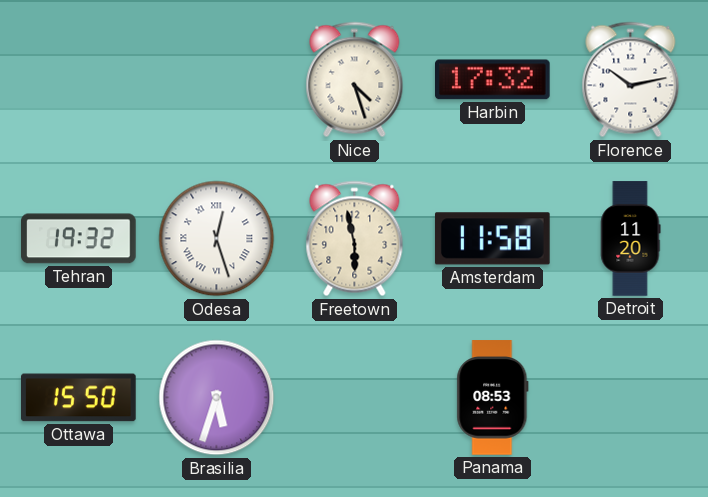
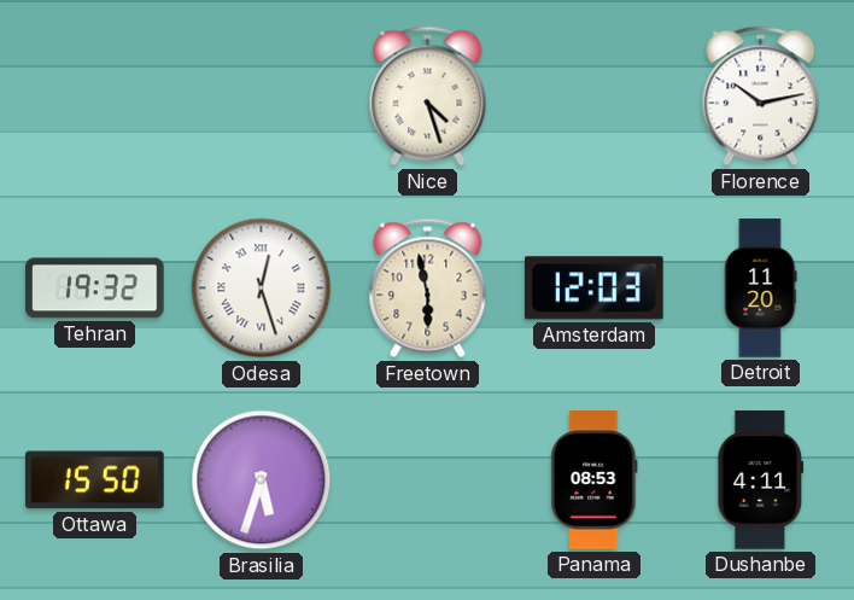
Harbin: 17:32 -> none
Amsterdam: 11:58 -> 12:03
Dushanbe: none -> 4:11
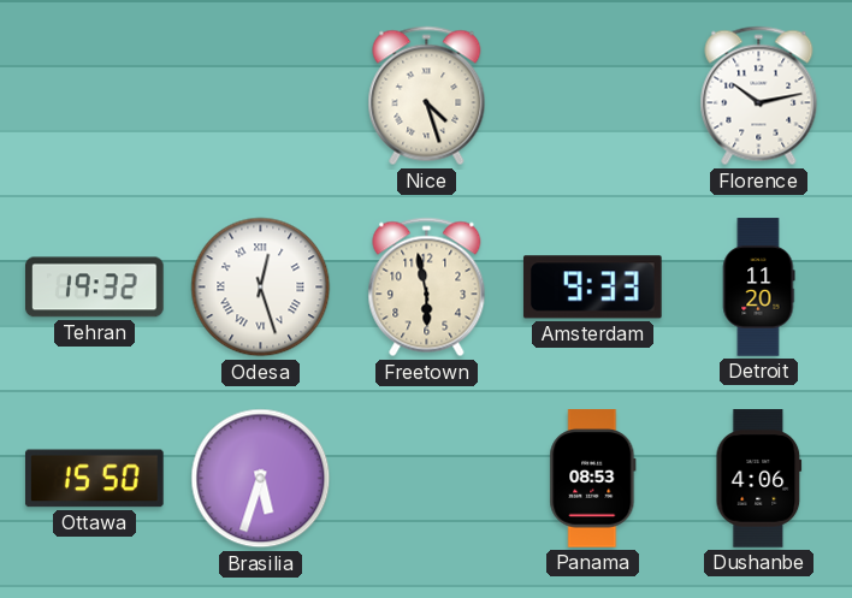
Amsterdam: 12:03 -> 9:33
Dushanbe: 4:11 -> 4:06
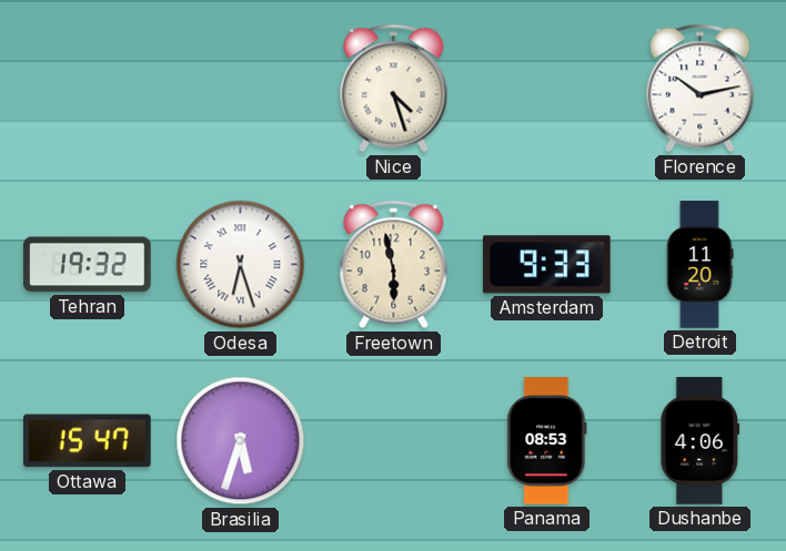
Odesa: 12:27 -> 6:27
Ottawa: 15:50 -> 15:47
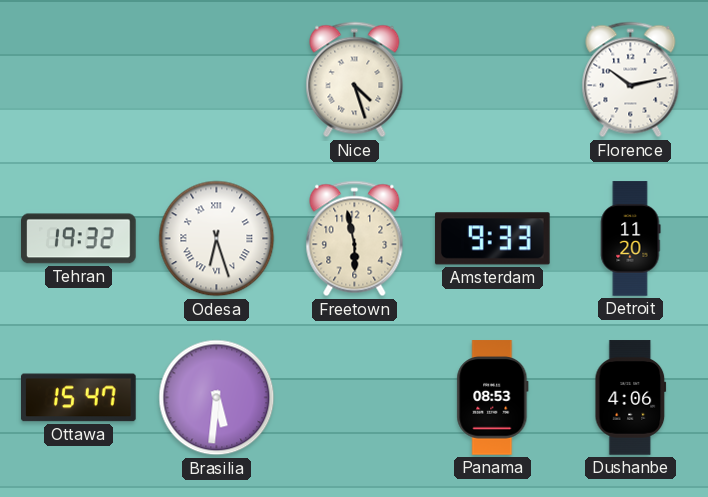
Brasilia: 5:33 -> 5:31
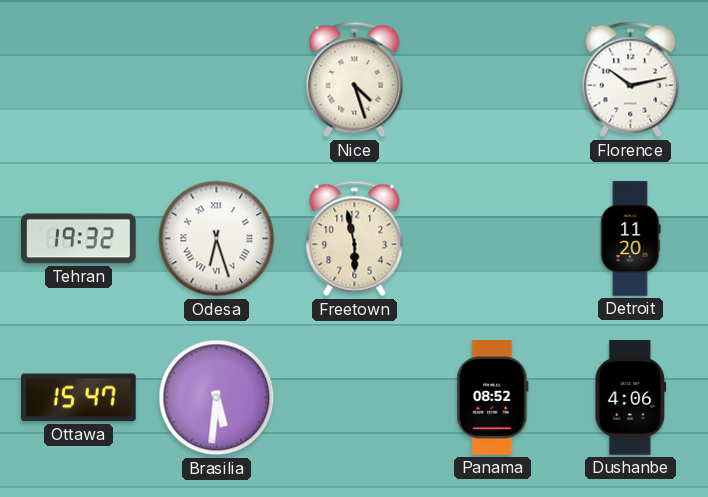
Amsterdam: 9:33 -> none
Panama: 08:53 -> 08:52
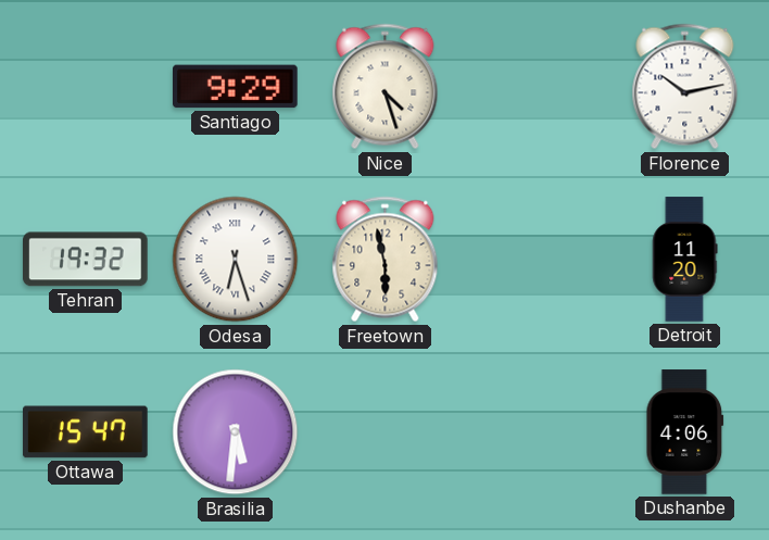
Santiago: none -> 9:29
Panama: 08:52 -> none
